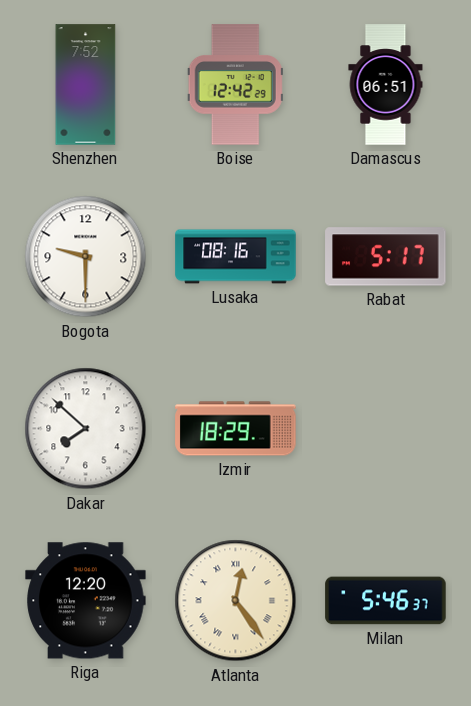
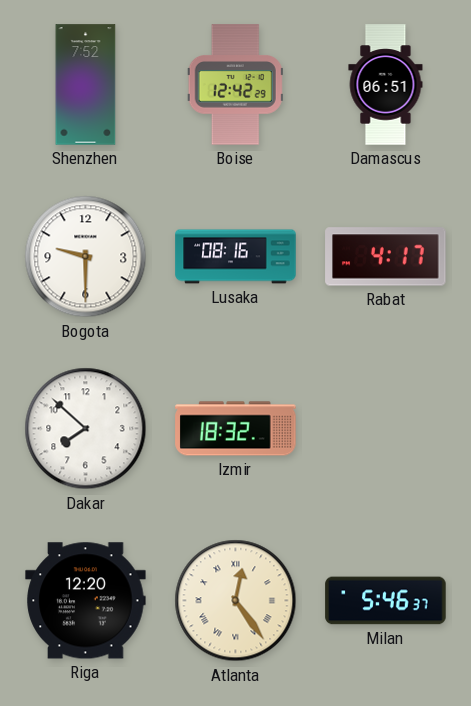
Rabat: 5:17 -> 4:17
Izmir: 18:29 -> 18:32
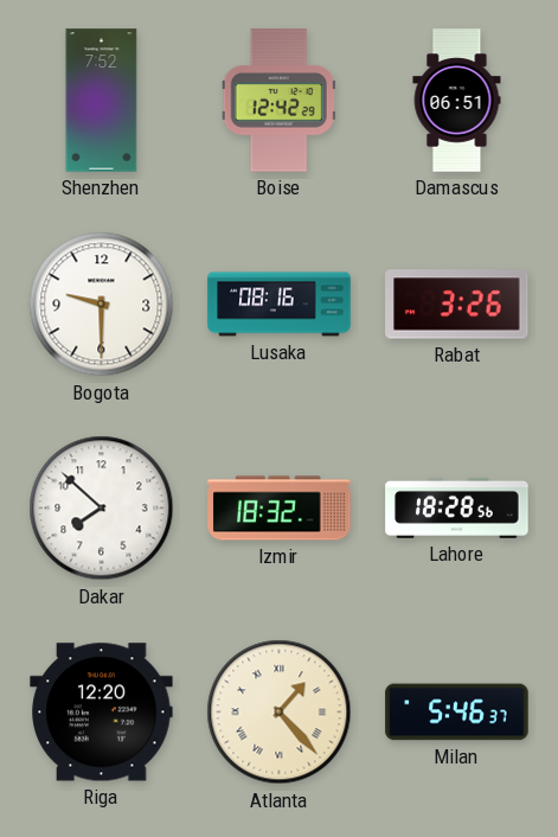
Rabat: 4:17 -> 3:26
Lahore: none -> 18:28
Atlanta: 12:24 -> 1:23
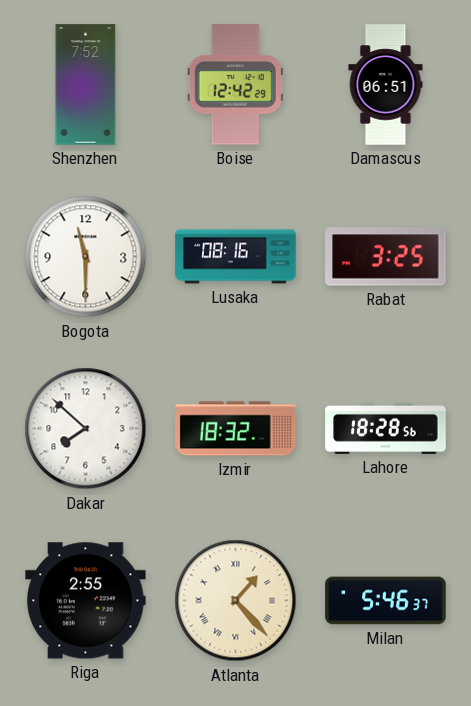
Bogota: 9:30 -> 11:30
Rabat: 3:26 -> 3:25
Riga: 12:20 -> 2:55
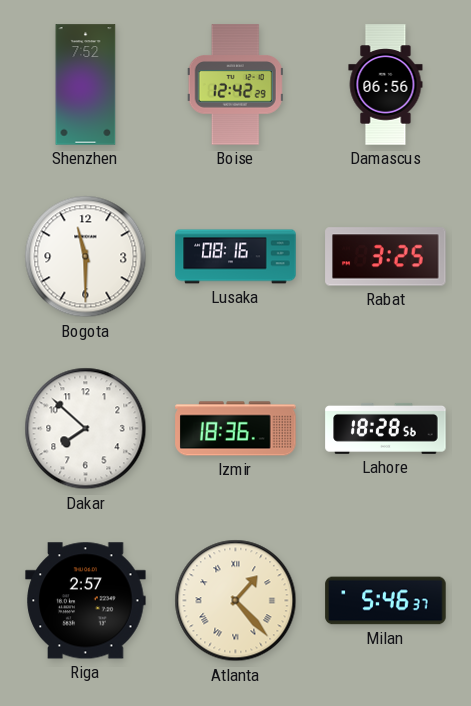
Damascus: 06:51 -> 06:56
Izmir: 18:32 -> 18:36
Riga: 2:55 -> 2:57
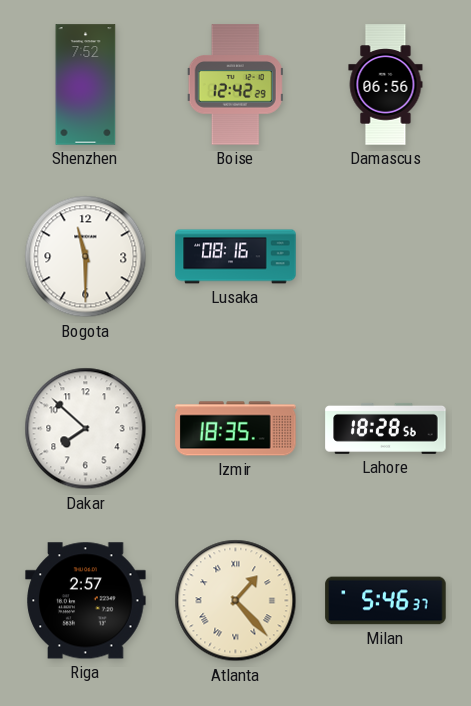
Rabat: 3:25 -> none
Izmir: 18:36 -> 18:35
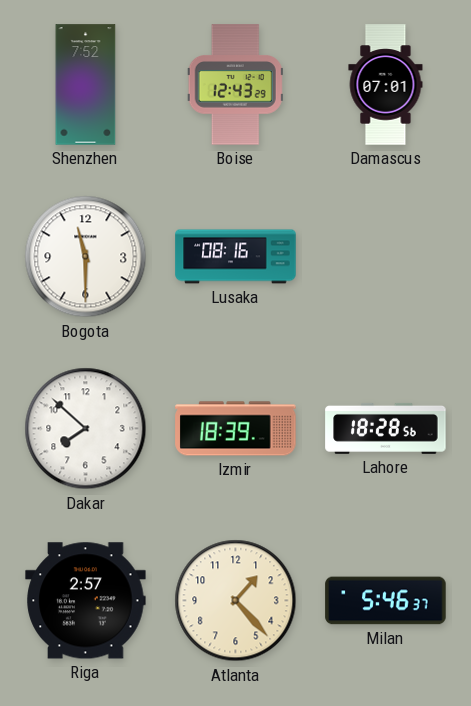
Boise: 12:42 -> 12:43
Damascus: 06:56 -> 07:01
Izmir: 18:35 -> 18:39
Atlanta numerals: Roman -> Arabic
